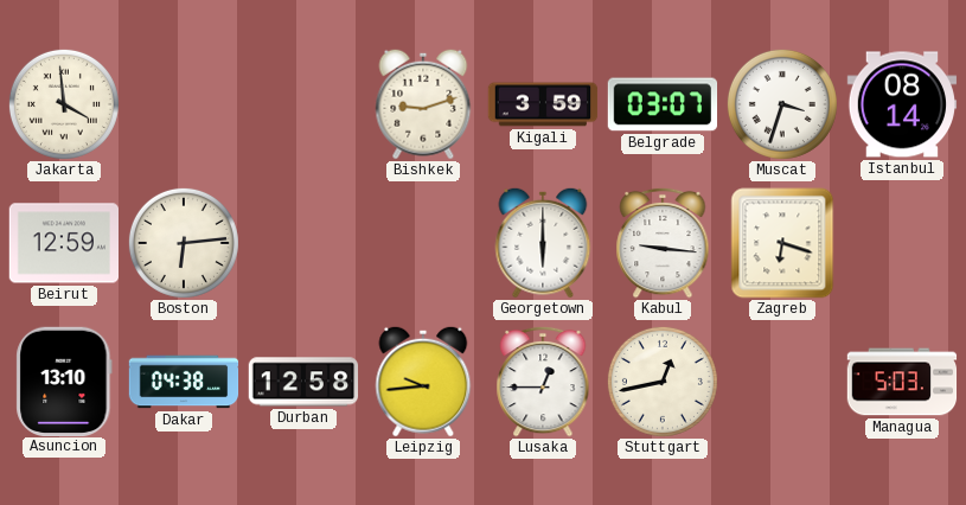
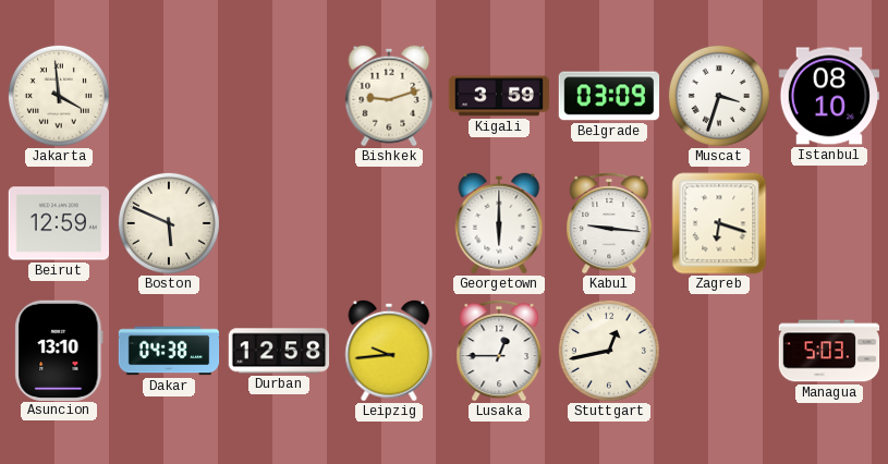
Belgrade: 03:07 -> 03:09
Istanbul: 08:14 -> 08:10
Boston: 6:14 -> 5:49
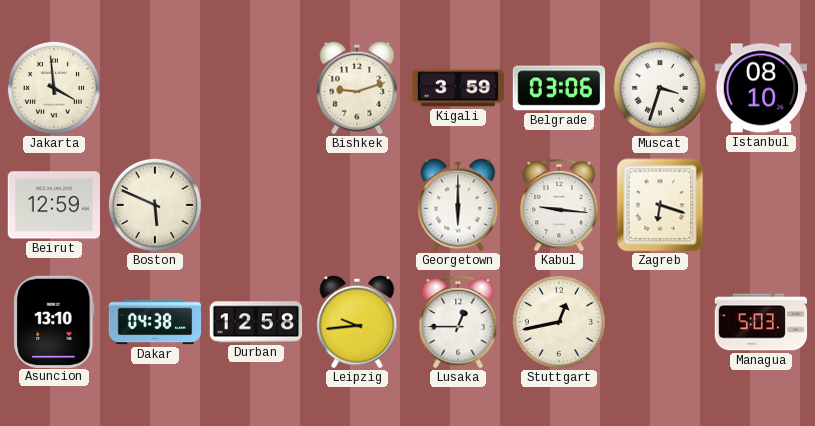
Belgrade: 03:09 -> 03:06
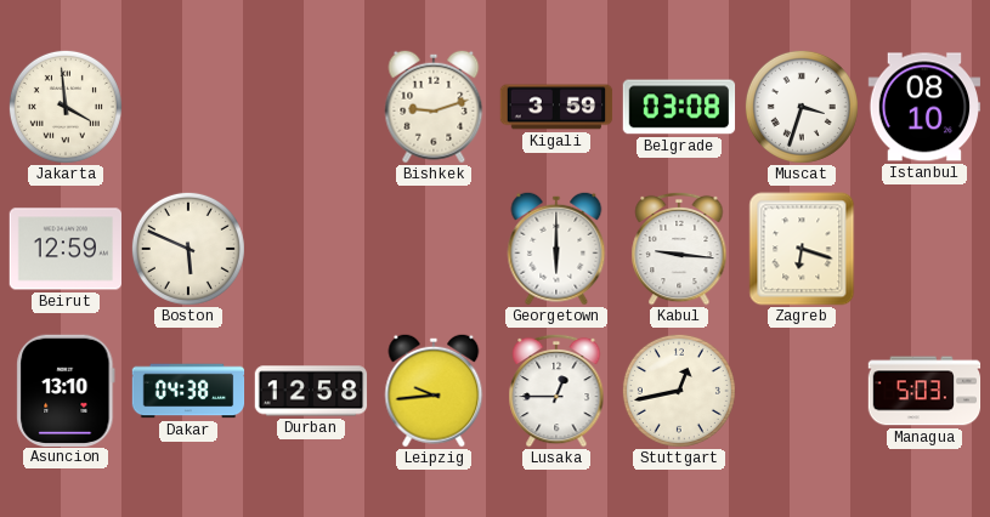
Belgrade: 03:06 -> 03:08
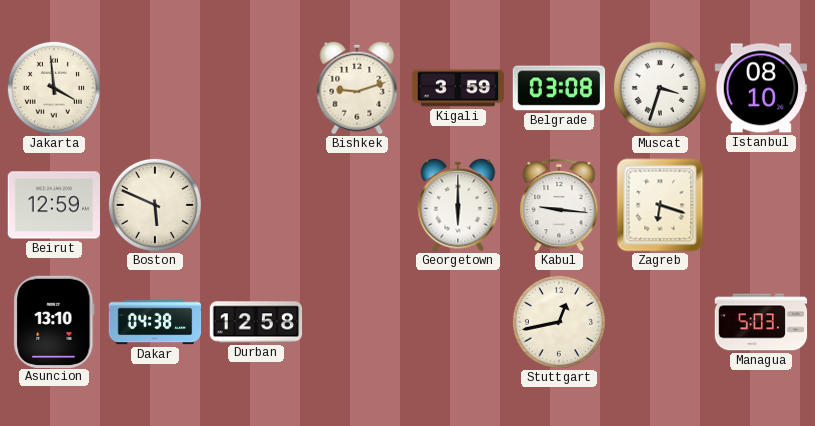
Leipzig: 9:44 -> none
Lusaka: 12:45 -> none
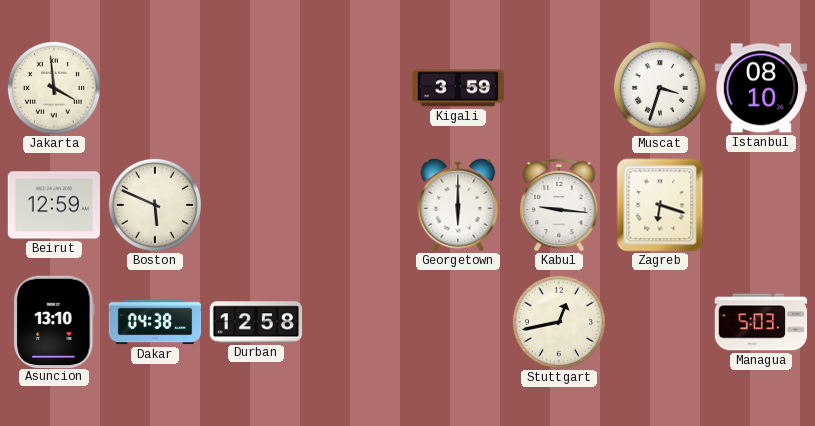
Bishkek: 9:12 -> none
Belgrade: 03:08 -> none
